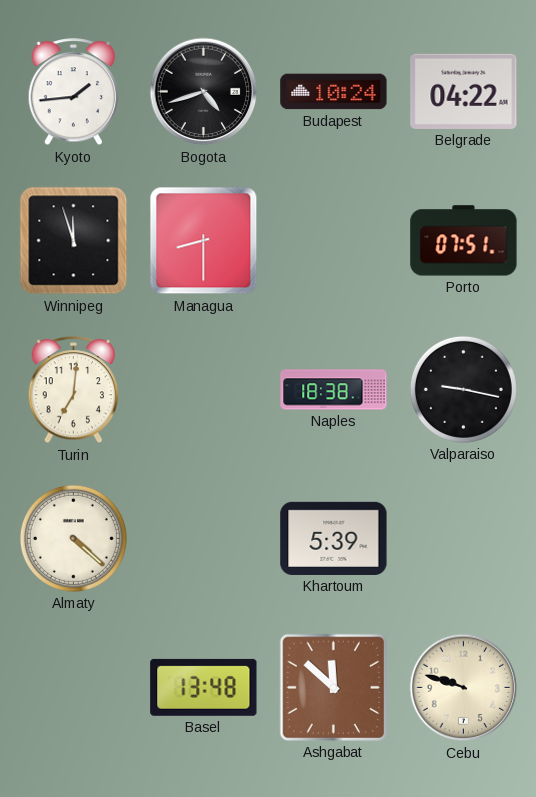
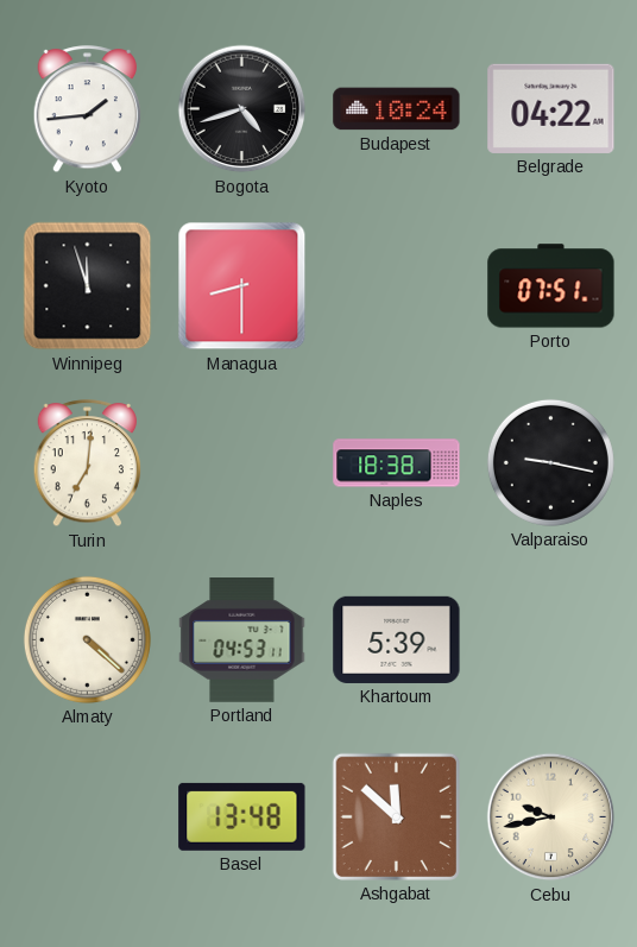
Portland: none -> 04:53
Cebu: 9:48 -> 9:43
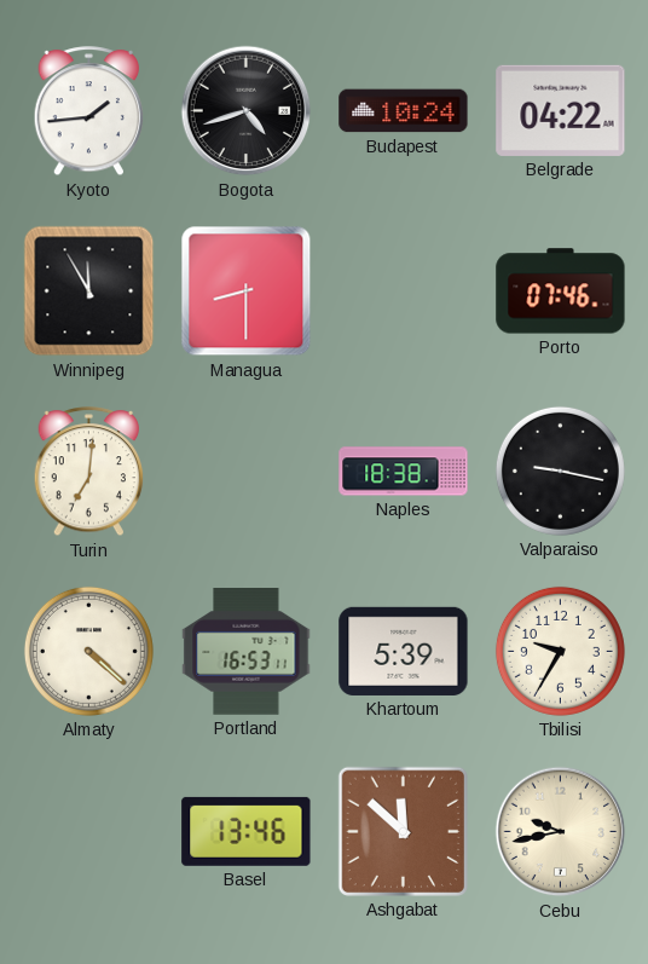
Winnipeg: 11:57 -> 11:55
Porto: 07:51 -> 07:46
Portland: 04:53 -> 16:53
Tbilisi: none -> 9:35
Basel: 13:48 -> 13:46
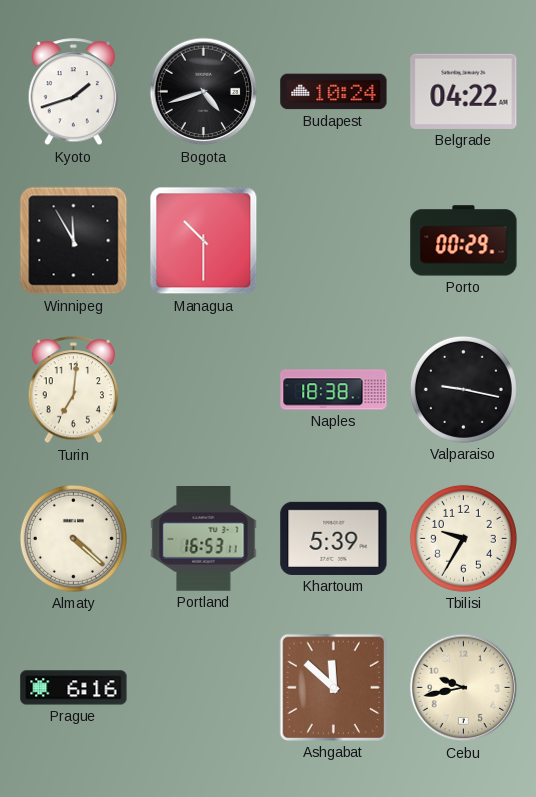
Kyoto: 1:44 -> 1:42
Managua: 8:30 -> 10:30
Porto: 07:46 -> 00:29
Prague: none -> 6:16
Basel: 13:46 -> none
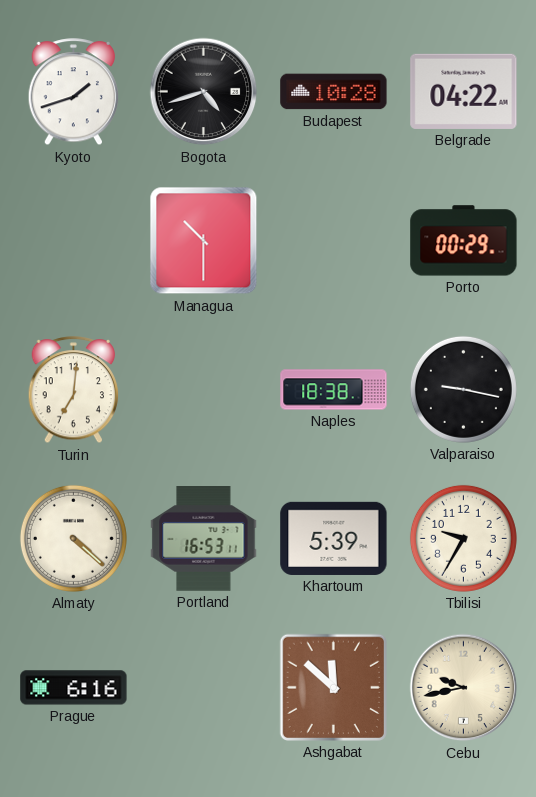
Budapest: 10:24 -> 10:28
Winnipeg: 11:55 -> none
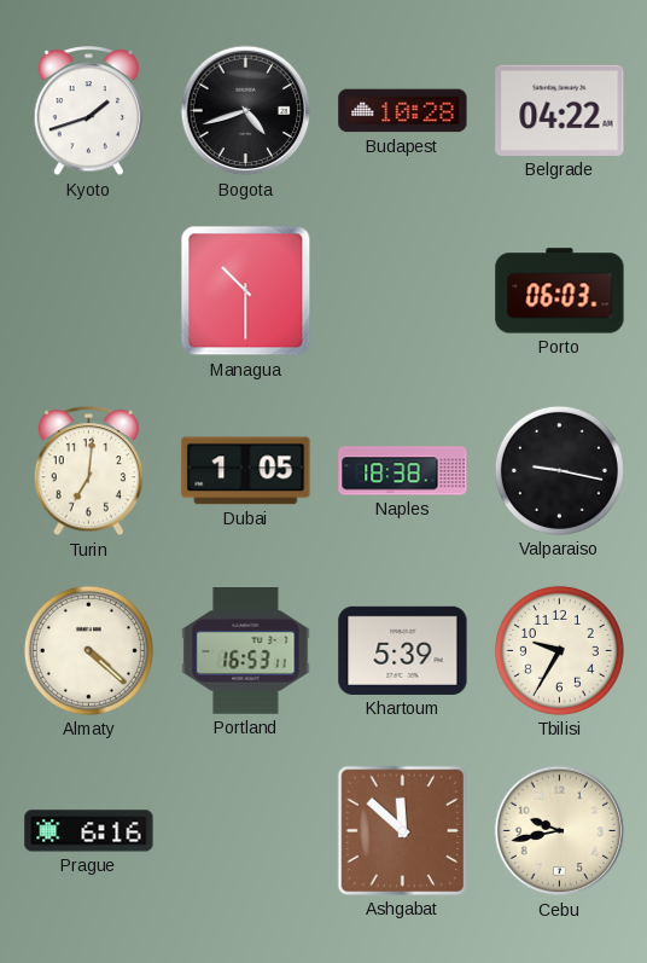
Porto: 00:29 -> 06:03
Dubai: none -> 1:05
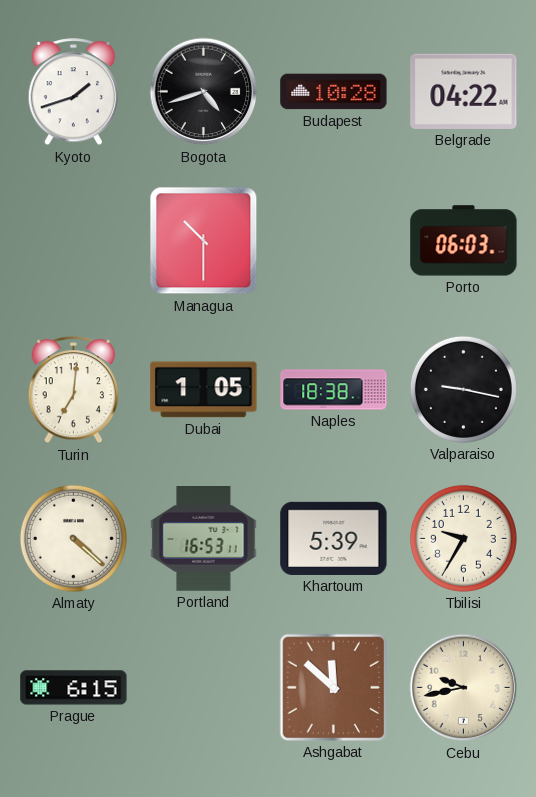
Prague: 6:16 -> 6:15
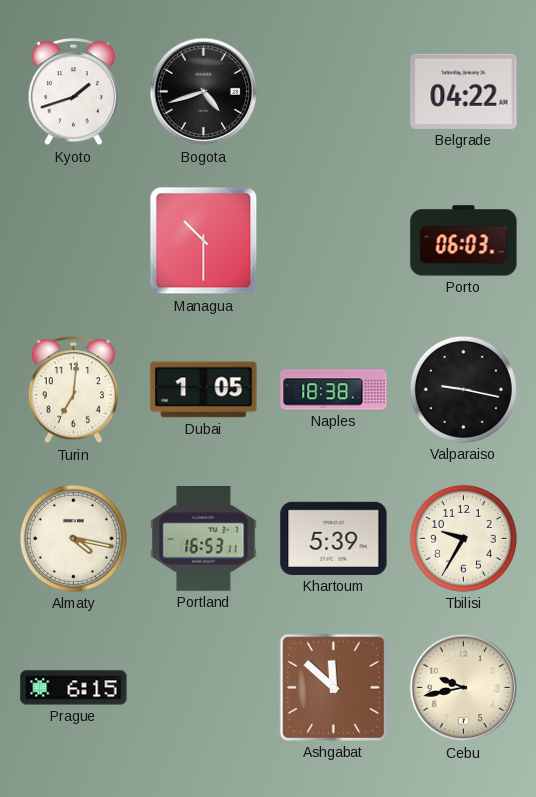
Budapest: 10:28 -> none
Almaty: 4:22 -> 4:17
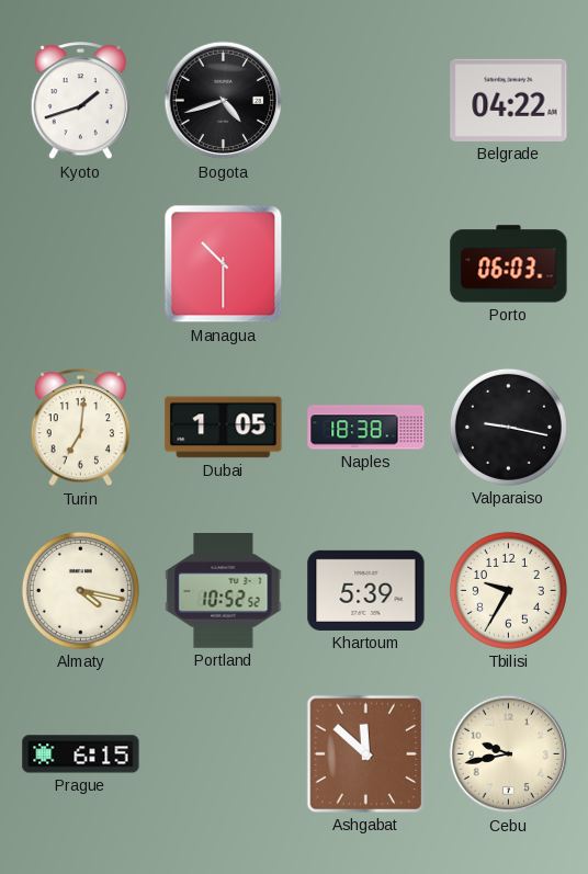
Portland: 16:53 -> 10:52
